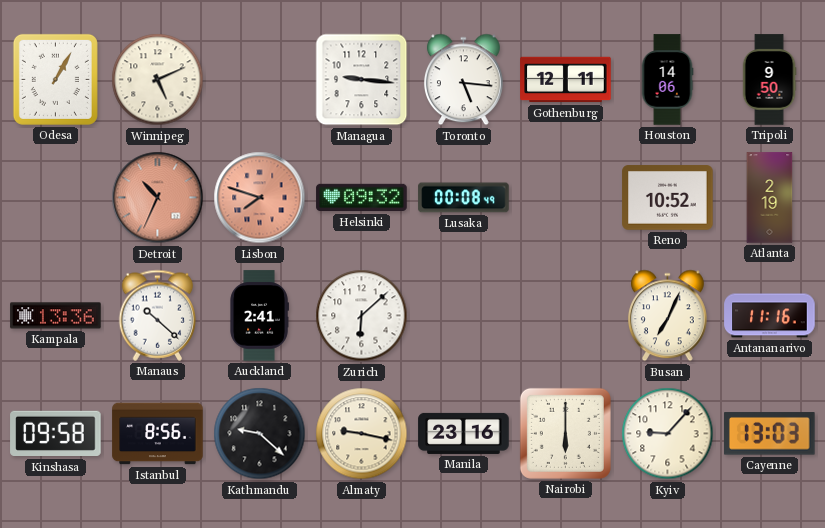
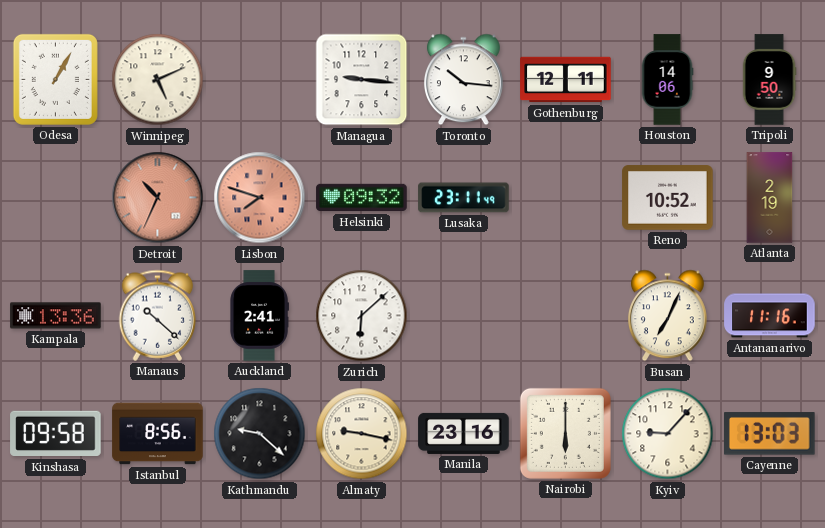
Toronto: 5:16 -> 10:16
Lusaka: 00:08 -> 23:11
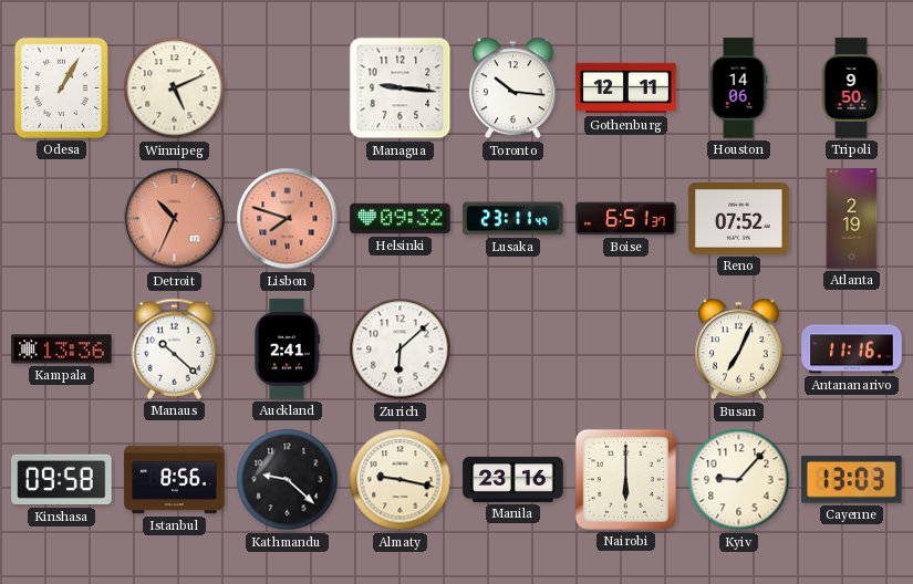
Boise: none -> 6:51
Reno: 10:52 -> 07:52
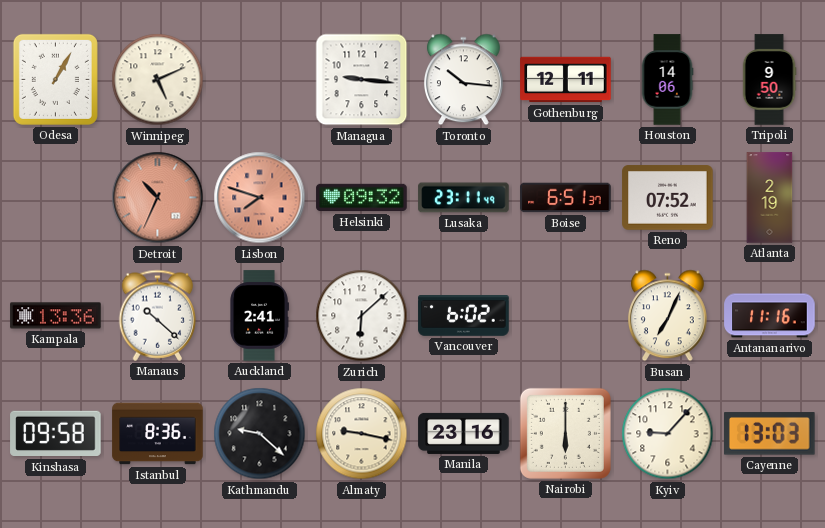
Vancouver: none -> 6:02
Istanbul: 8:56 -> 8:36
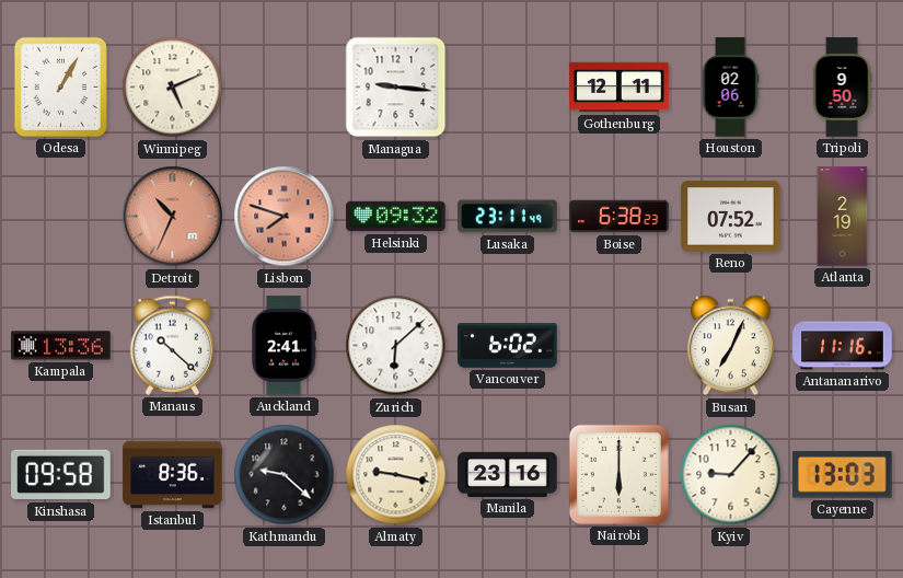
Toronto: 10:16 -> none
Houston: 14:06 -> 02:06
Boise: 6:51 -> 6:38
